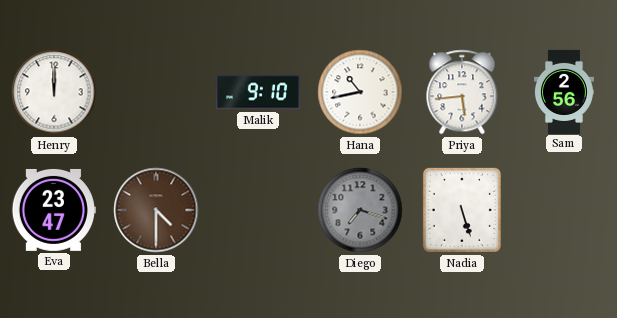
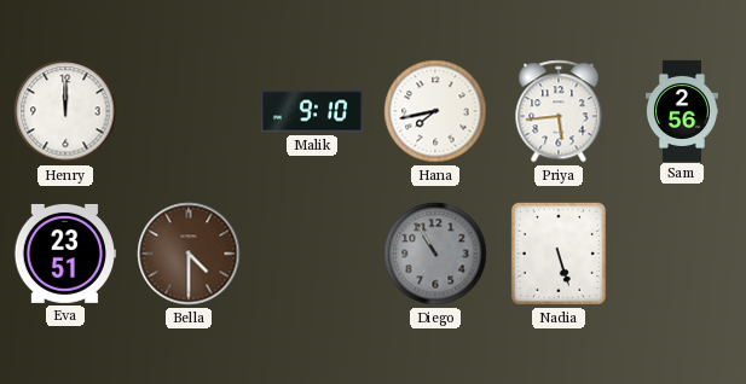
Hana: 10:43 -> 7:43
Eva: 23:47 -> 23:51
Diego: 7:18 -> 10:55
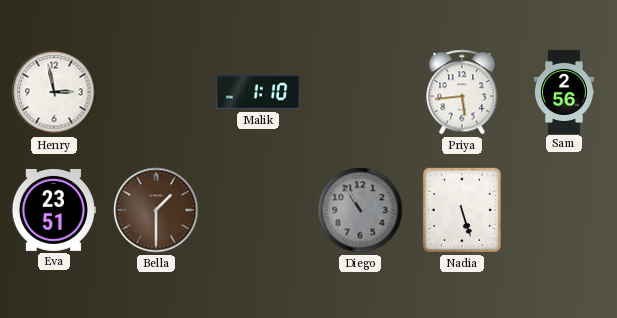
Henry: 12:00 -> 2:58
Malik: 9:10 -> 1:10
Hana: 7:43 -> none
Bella: 4:30 -> 1:30
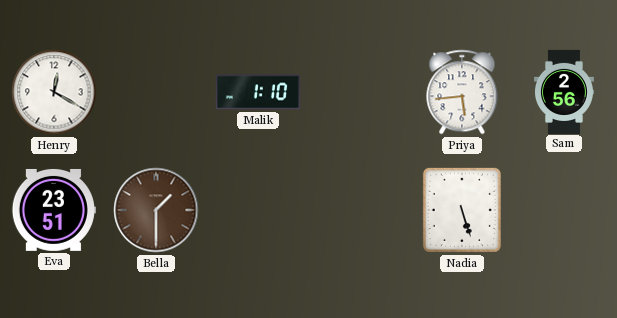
Henry: 2:58 -> 12:20
Diego: 10:55 -> none
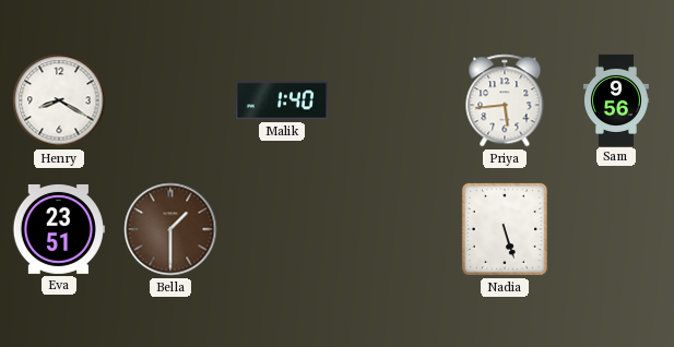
Henry: 12:20 -> 8:20
Malik: 1:10 -> 1:40
Sam: 2:56 -> 9:56
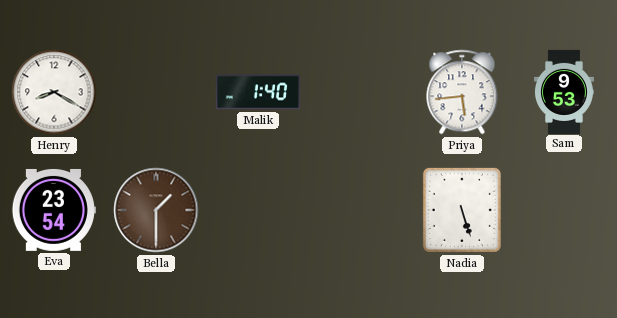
Sam: 9:56 -> 9:53
Eva: 23:51 -> 23:54
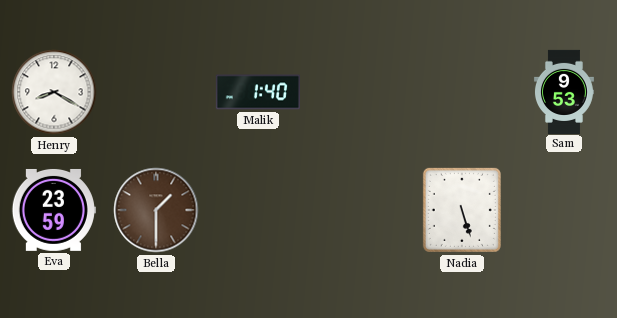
Priya: 5:44 -> none
Eva: 23:54 -> 23:59
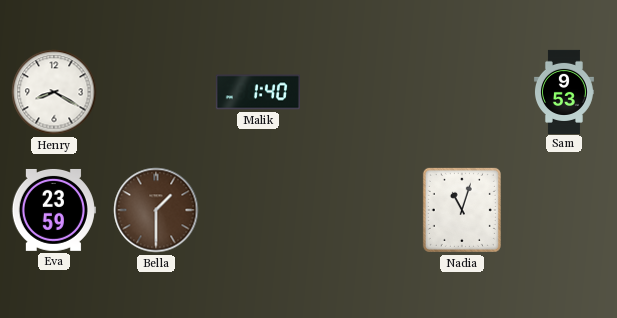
Nadia: 5:27 -> 11:03
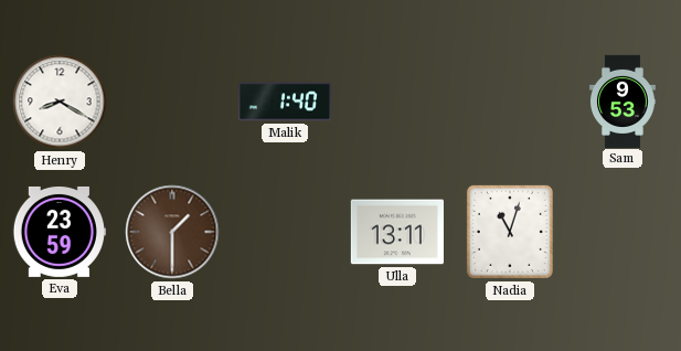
Ulla: none -> 13:11
